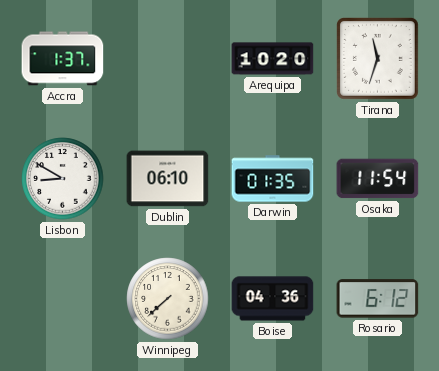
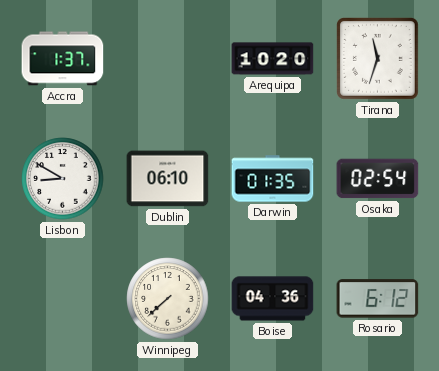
Osaka: 11:54 -> 02:54
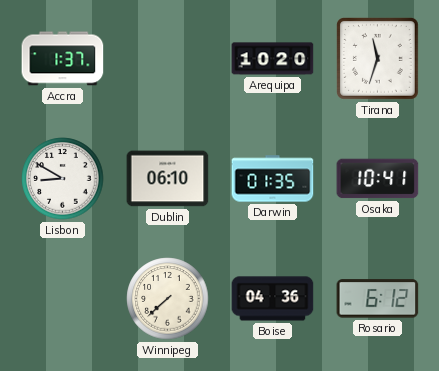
Osaka: 02:54 -> 10:41
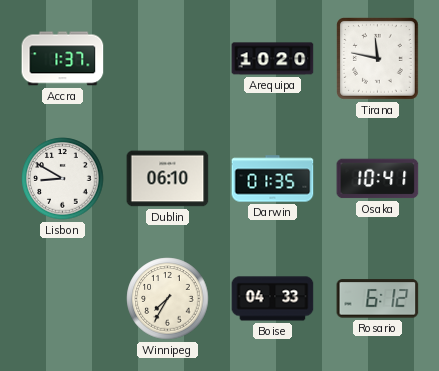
Tirana: 11:33 -> 11:47
Winnipeg: 7:38 -> 7:35
Boise: 04:36 -> 04:33
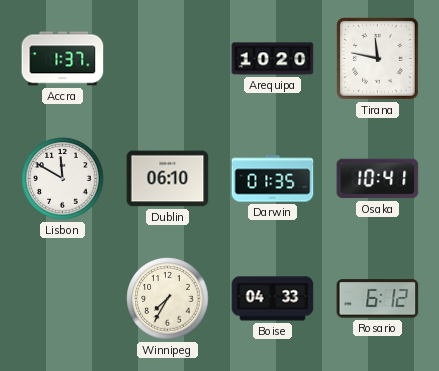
Lisbon: 8:50 -> 11:50
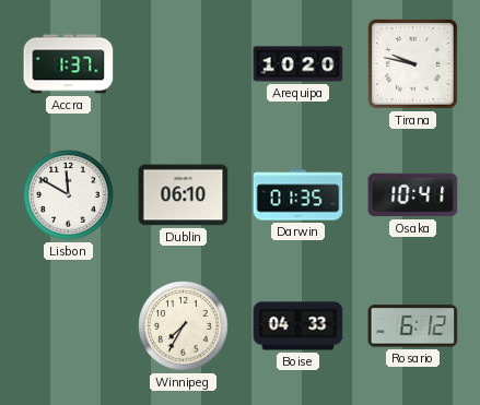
Tirana: 11:47 -> 9:47
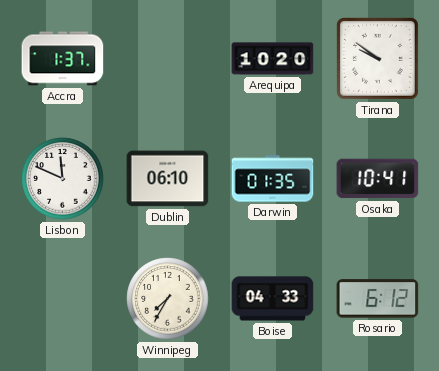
Tirana: 9:47 -> 9:51
Lisbon: 11:50 -> 11:49
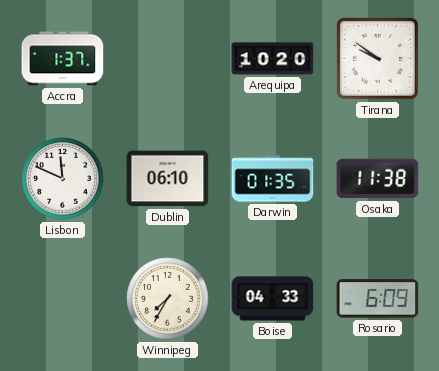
Osaka: 10:41 -> 11:38
Rosario: 6:12 -> 6:09
